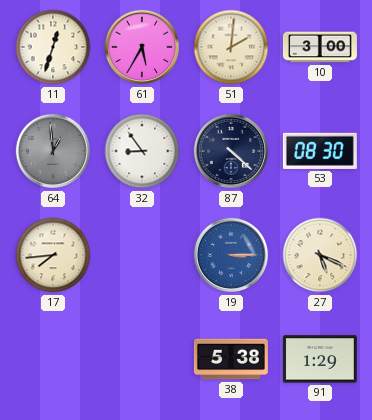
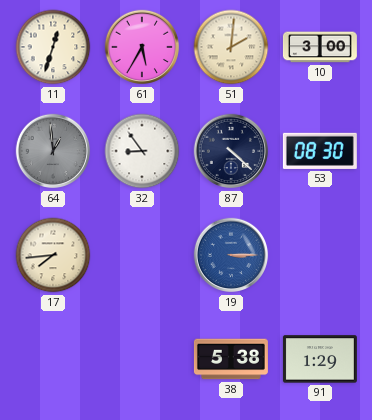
27: 5:19 -> none
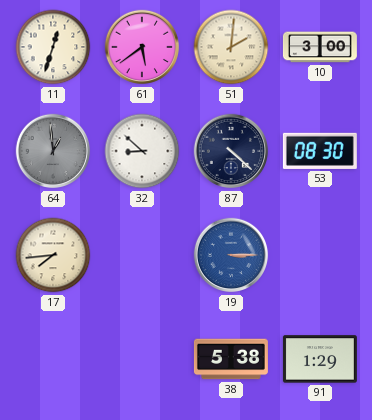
61: 5:35 -> 5:39
32: 8:54 -> 8:52
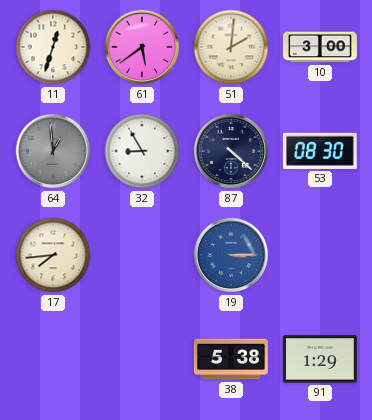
32: 8:52 -> 8:55
